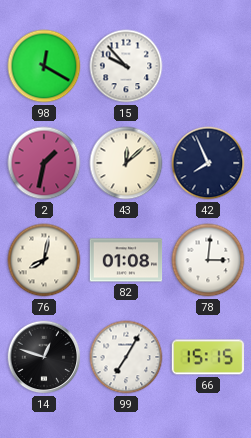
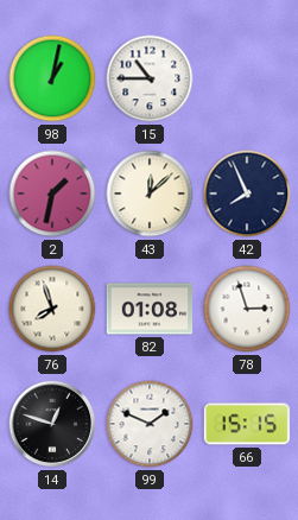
98: 12:20 -> 1:02
15: 9:53 -> 10:45
76: 8:02 -> 7:57
78: 3:01 -> 2:57
99: 7:05 -> 1:49
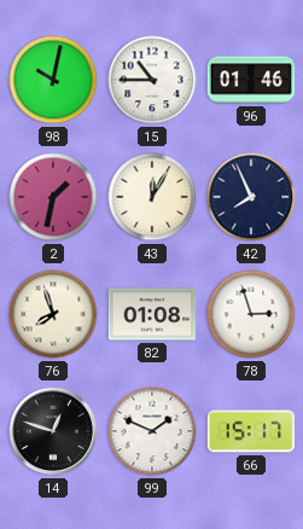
98: 1:02 -> 10:02
96: none -> 01:46
43: 12:08 -> 12:05
66: 15:15 -> 15:17
